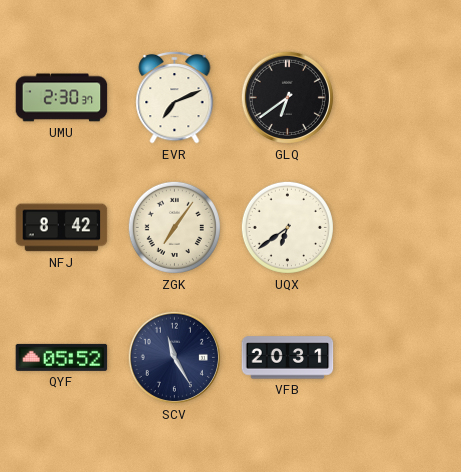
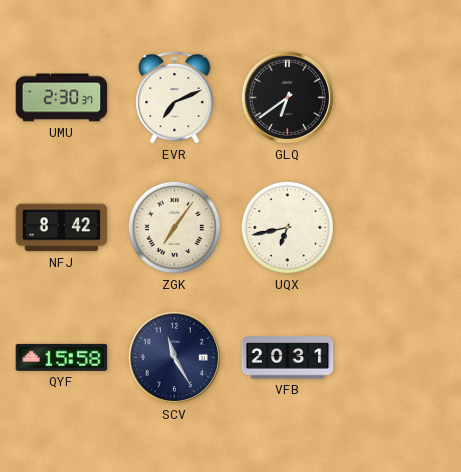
UQX: 6:39 -> 6:43
QYF: 05:52 -> 15:58
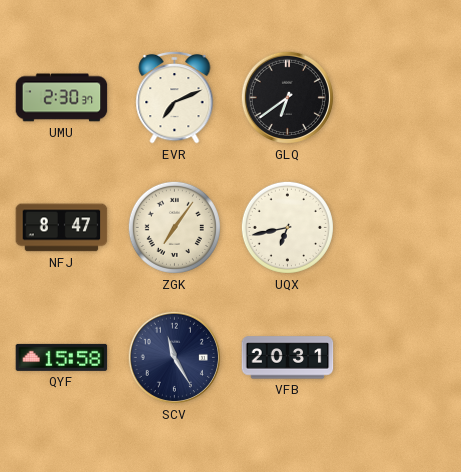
NFJ: 8:42 -> 8:47
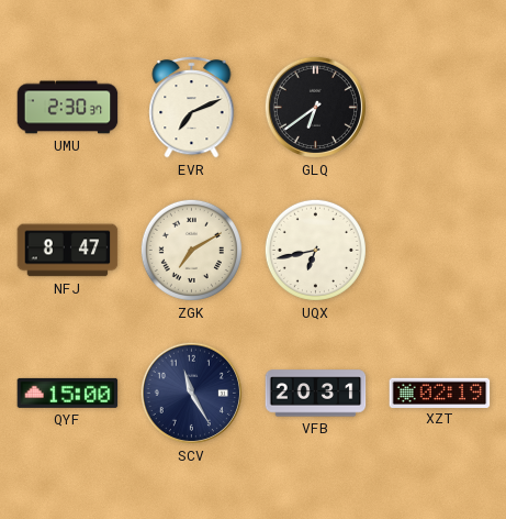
ZGK: 7:06 -> 7:10
QYF: 15:58 -> 15:00
XZT: none -> 02:19
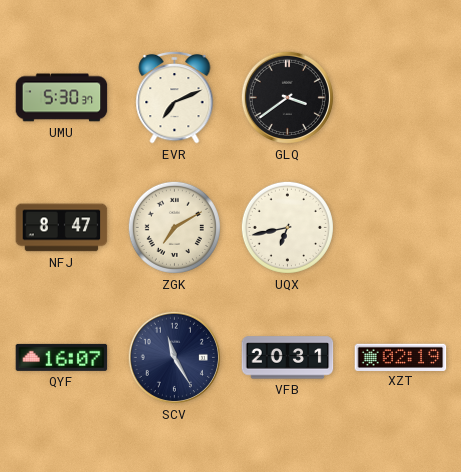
UMU: 2:30 -> 5:30
GLQ: 6:39 -> 3:39
QYF: 15:00 -> 16:07
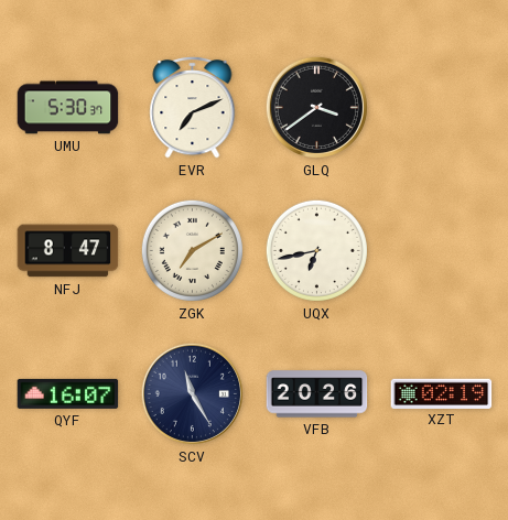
VFB: 20:31 -> 20:26
